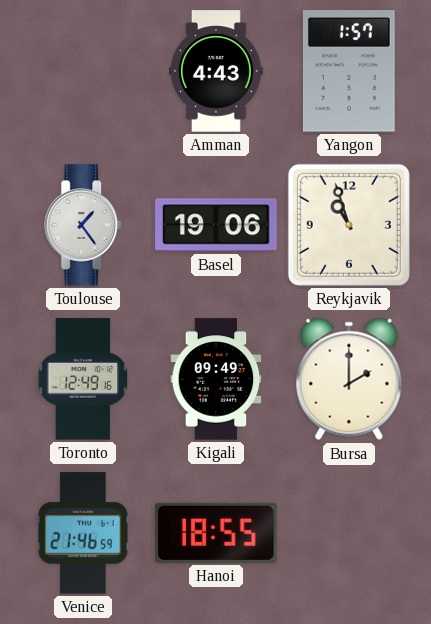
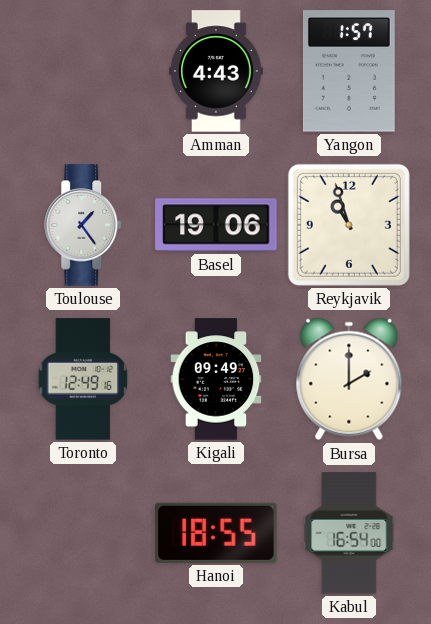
Venice: 21:46 -> none
Kabul: none -> 16:54
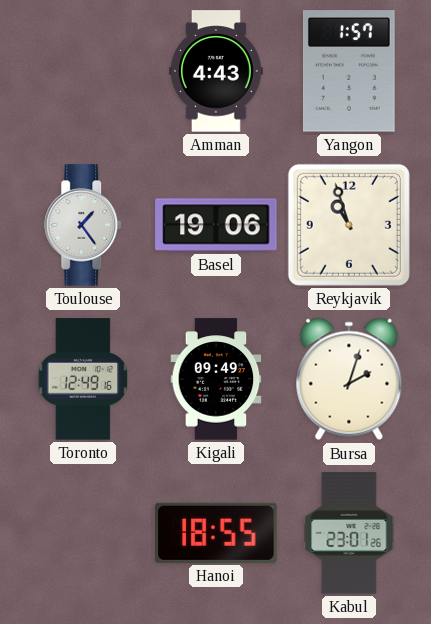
Bursa: 2:00 -> 2:03
Kabul: 16:54 -> 23:01
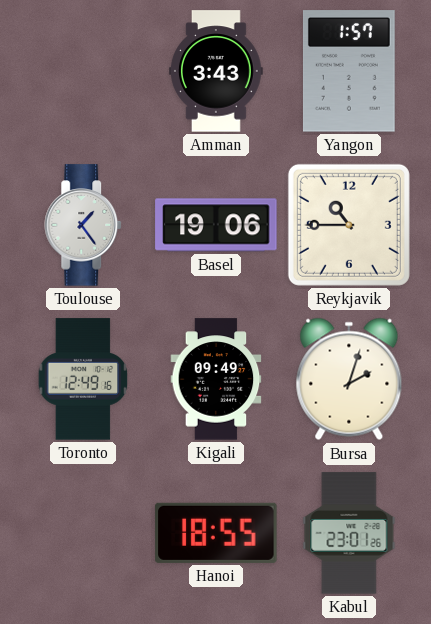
Amman: 4:43 -> 3:43
Reykjavik: 10:57 -> 10:45
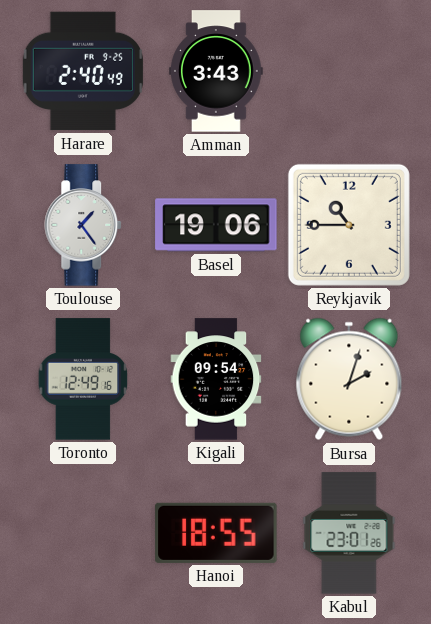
Harare: none -> 2:40
Yangon: 1:57 -> none
Kigali: 09:49 -> 09:54
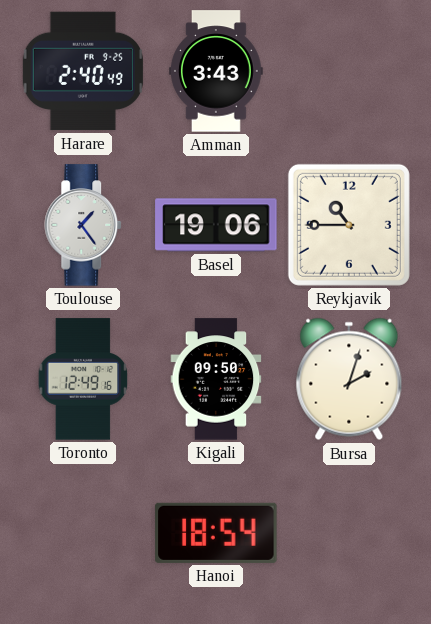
Kigali: 09:54 -> 09:50
Hanoi: 18:55 -> 18:54
Kabul: 23:01 -> none
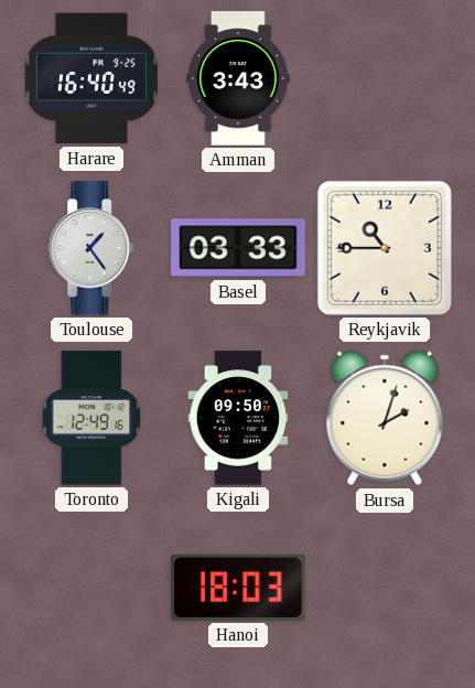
Harare: 2:40 -> 16:40
Basel: 19:06 -> 03:33
Hanoi: 18:54 -> 18:03
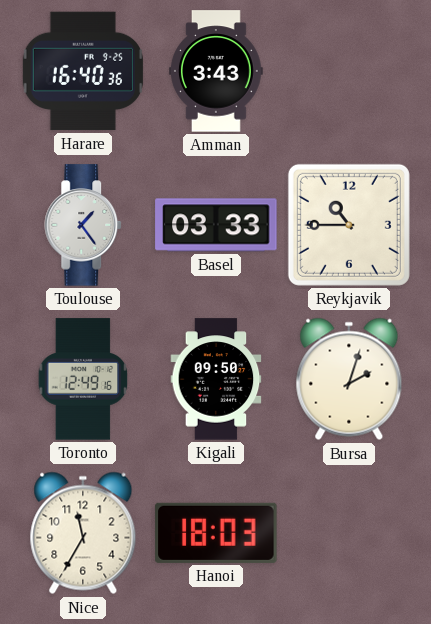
Harare: 16:40:49 -> 16:40:36
Nice: none -> 11:35
